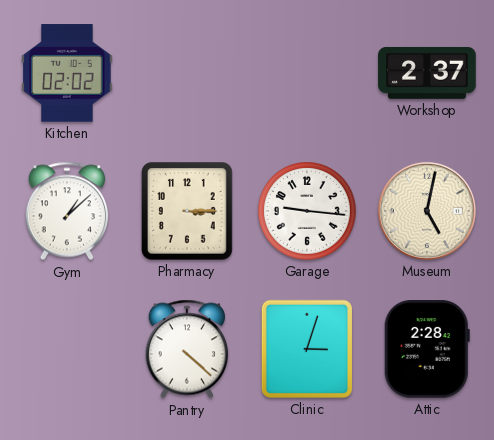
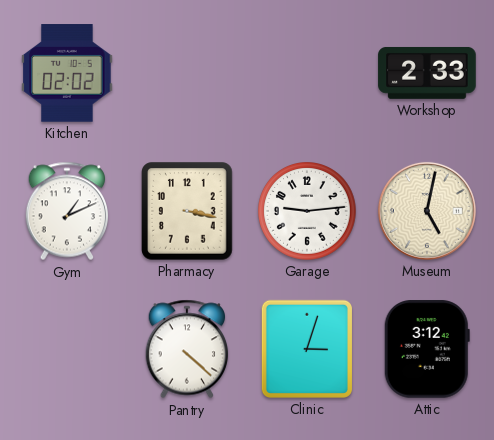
Workshop: 2:37 -> 2:33
Gym: 1:08 -> 1:11
Pharmacy: 3:15 -> 3:17
Garage: 9:16 -> 9:14
Attic: 2:28 -> 3:12
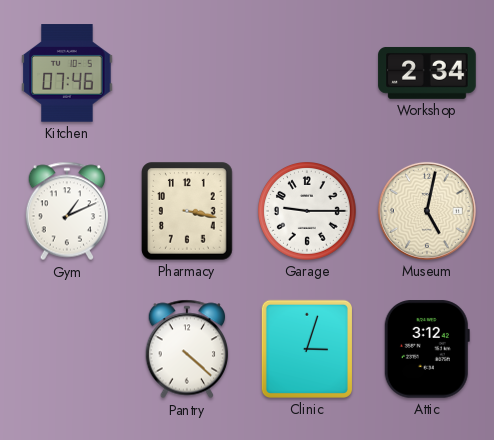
Kitchen: 02:02 -> 07:46
Workshop: 2:33 -> 2:34
Garage: 9:14 -> 9:15
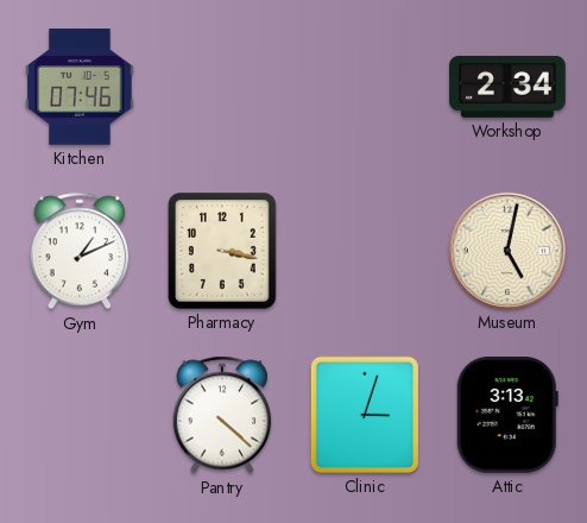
Garage: 9:15 -> none
Attic: 3:12 -> 3:13
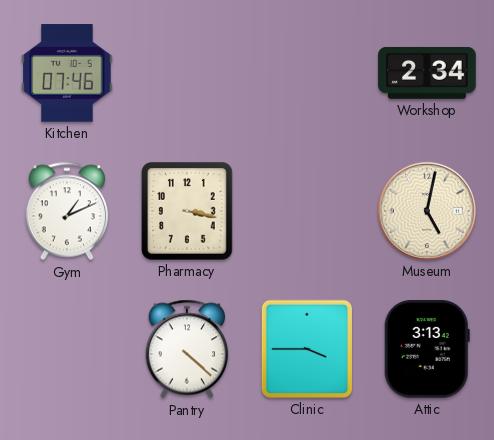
Clinic: 3:03 -> 3:45
